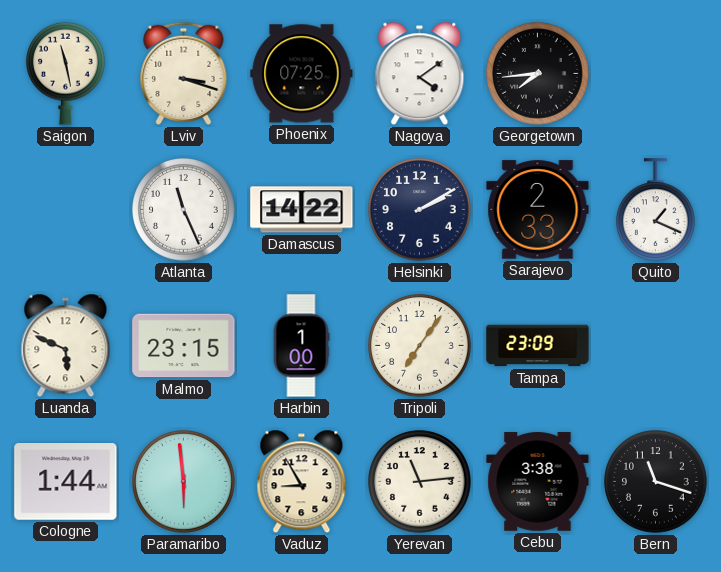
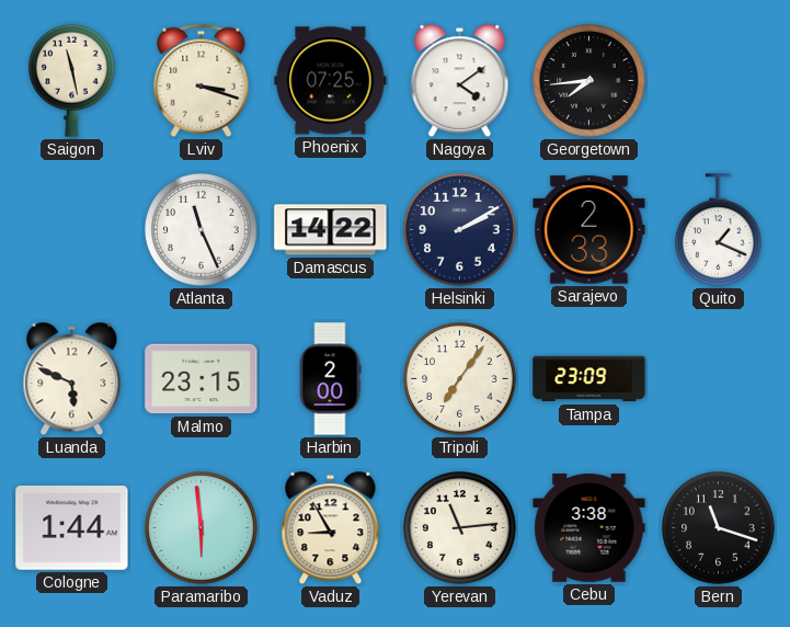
Harbin: 1:00 -> 2:00
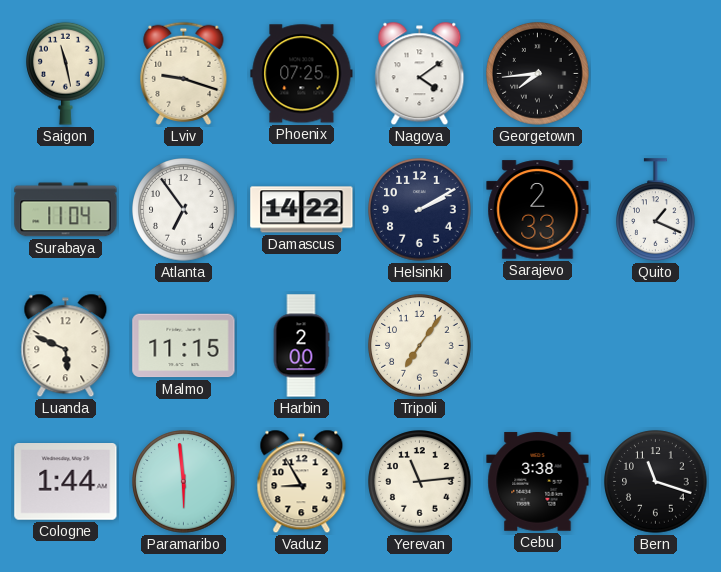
Lviv: 3:18 -> 9:18
Surabaya: none -> 11:04
Atlanta: 11:26 -> 6:54
Malmo: 23:15 -> 11:15
Tampa: 23:09 -> none
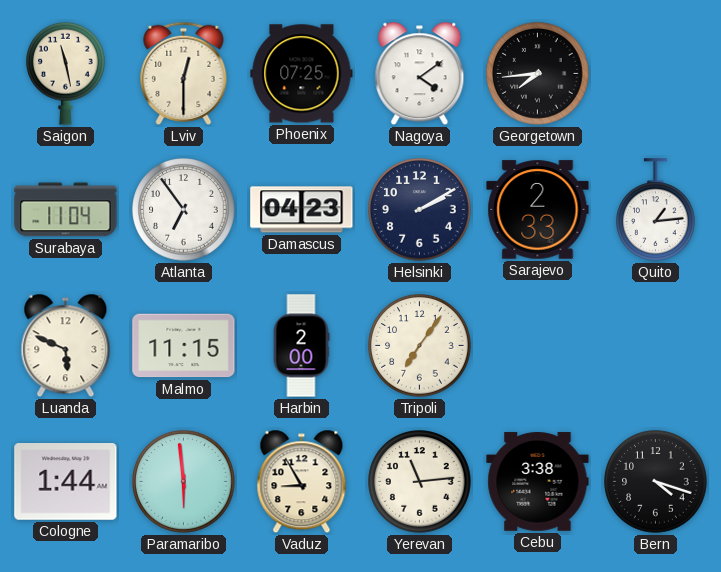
Lviv: 9:18 -> 12:30
Damascus: 14:22 -> 04:23
Quito: 1:19 -> 1:14
Bern: 11:18 -> 4:18
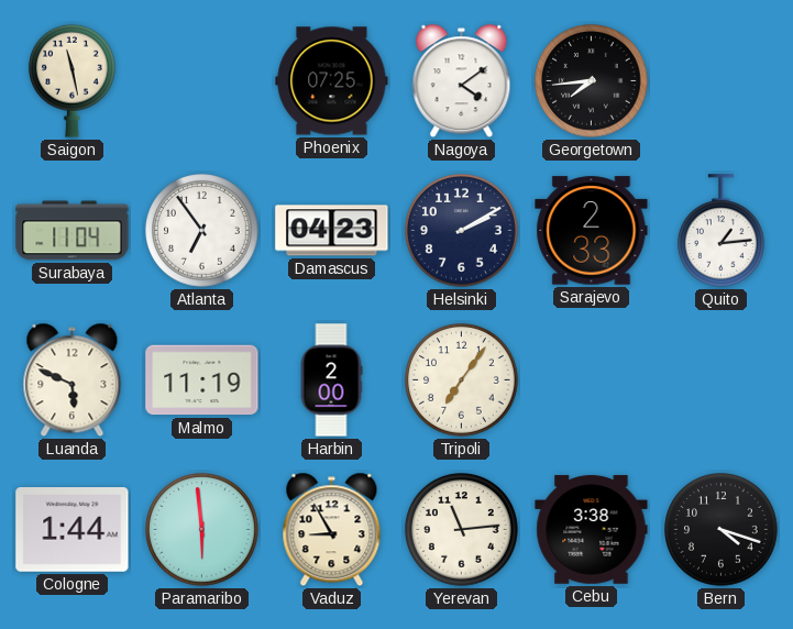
Lviv: 12:30 -> none
Malmo: 11:15 -> 11:19
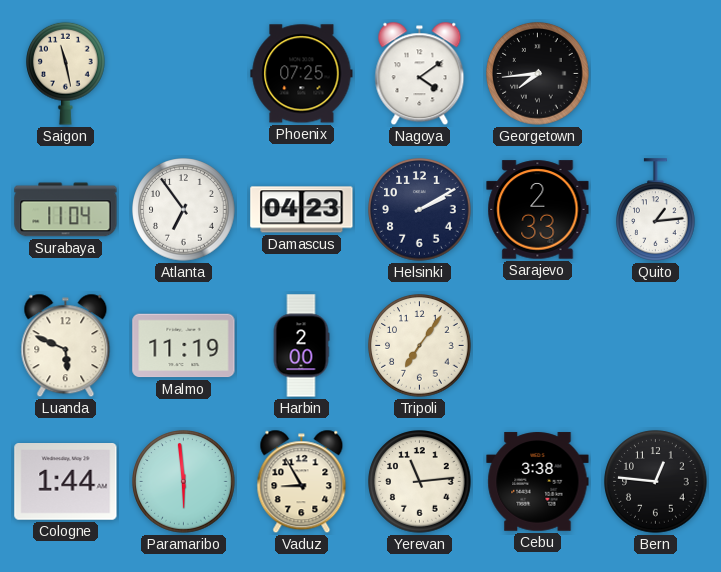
Bern: 4:18 -> 12:46
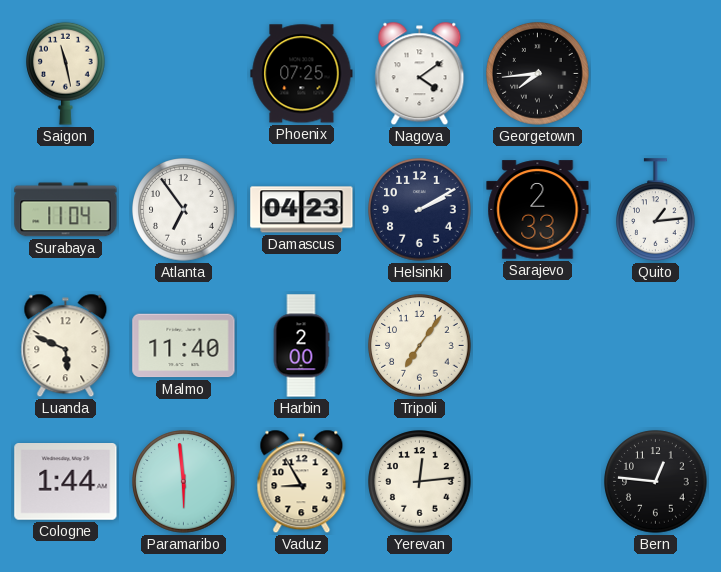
Malmo: 11:19 -> 11:40
Yerevan: 11:14 -> 12:14
Cebu: 3:38 -> none
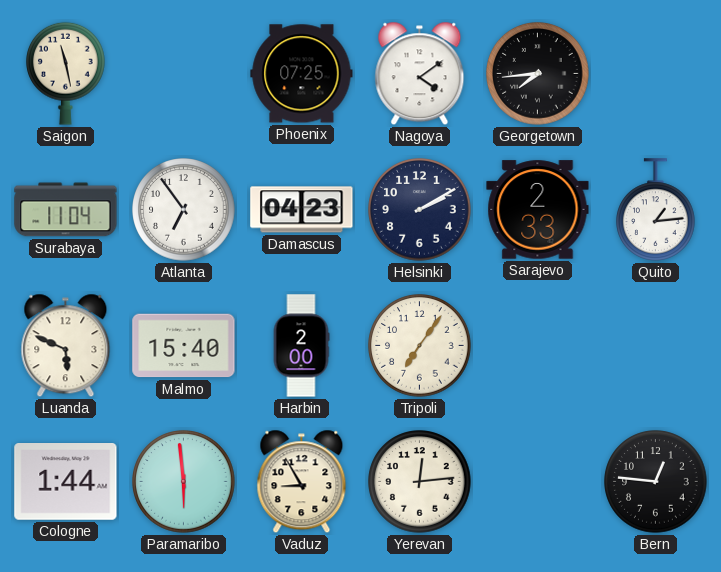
Malmo: 11:40 -> 15:40
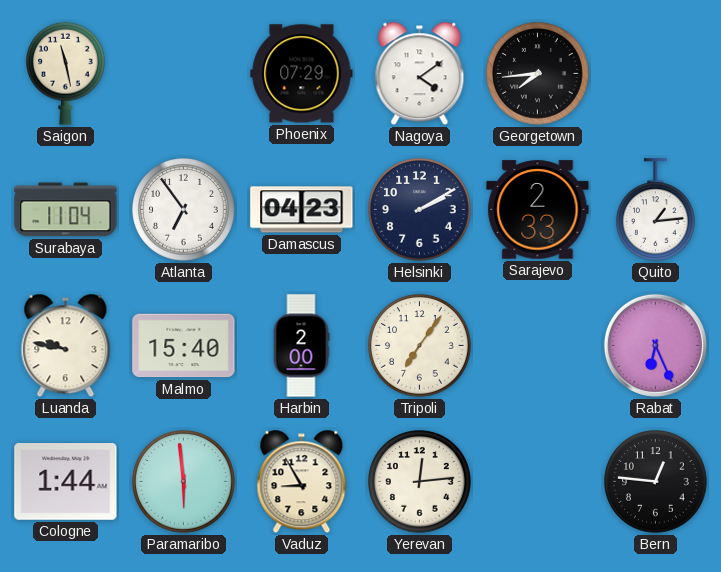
Phoenix: 07:25 -> 07:29
Luanda: 5:49 -> 9:47
Rabat: none -> 6:26
